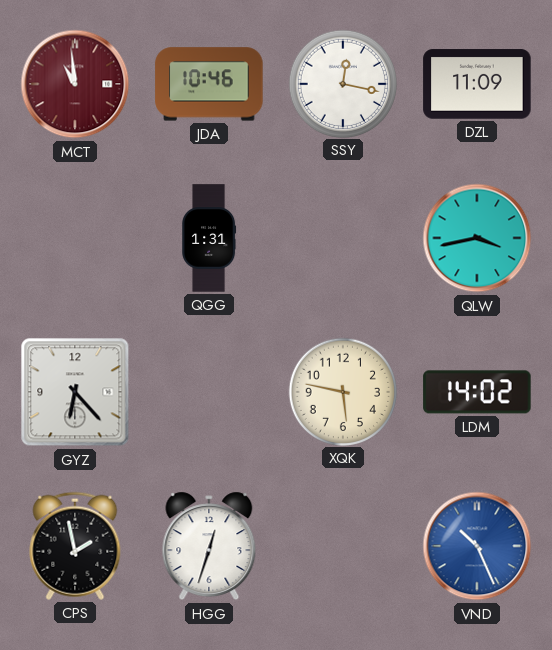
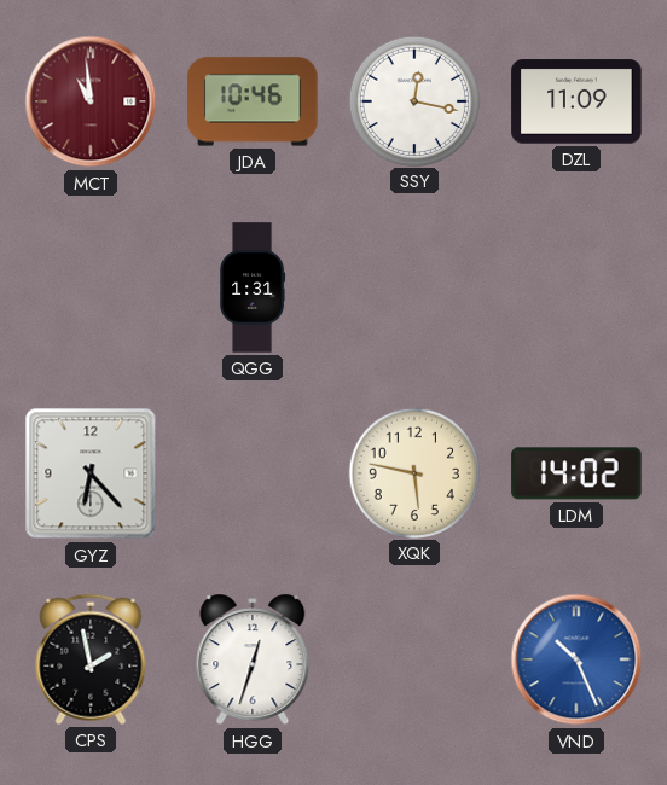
QLW: 3:43 -> none
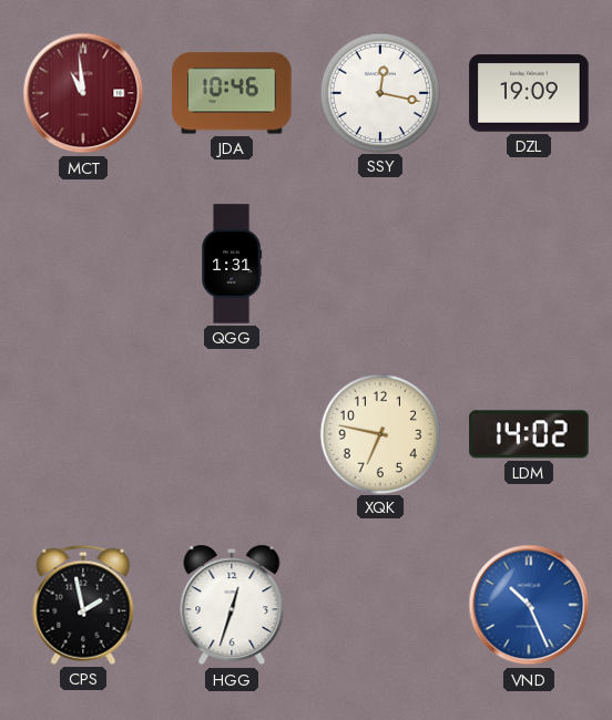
DZL: 11:09 -> 19:09
GYZ: 6:23 -> none
XQK: 5:47 -> 6:47
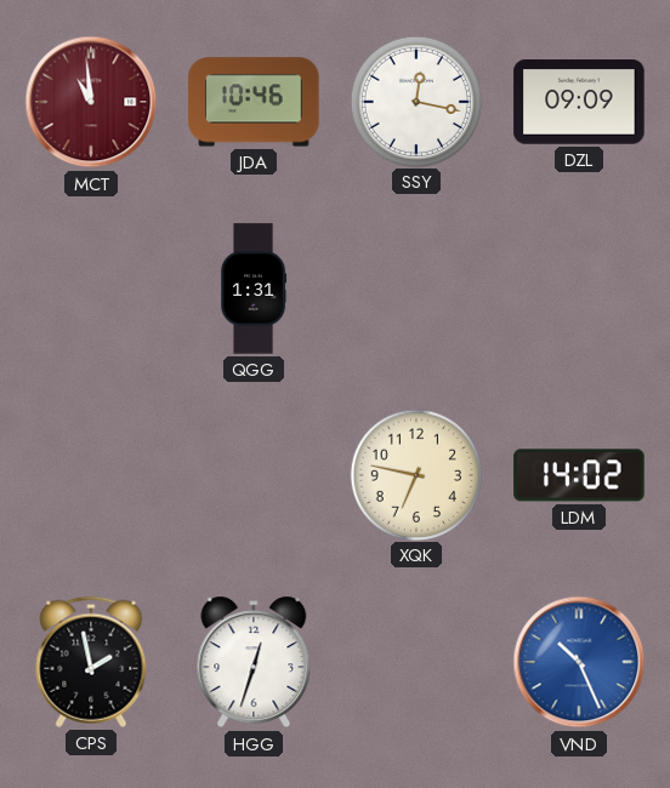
DZL: 19:09 -> 09:09
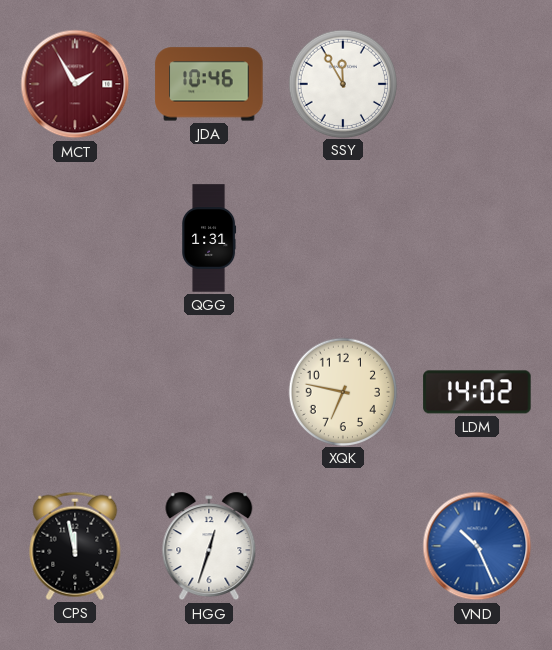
MCT: 10:59 -> 1:55
SSY: 12:17 -> 11:55
DZL: 09:09 -> none
CPS: 1:58 -> 11:58
